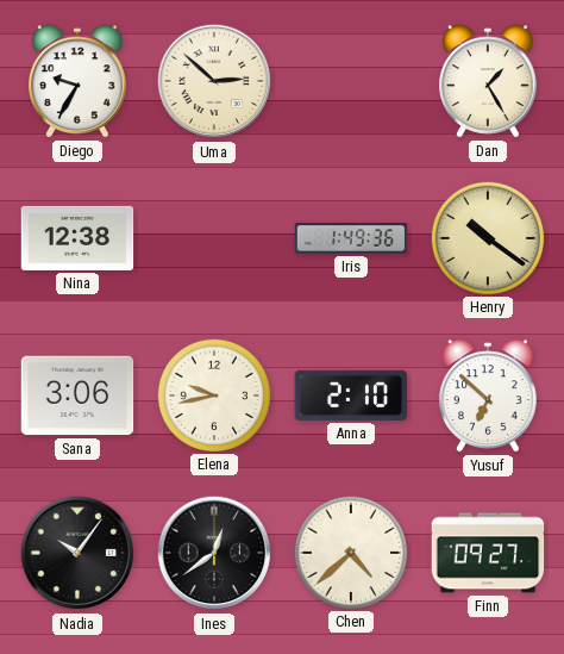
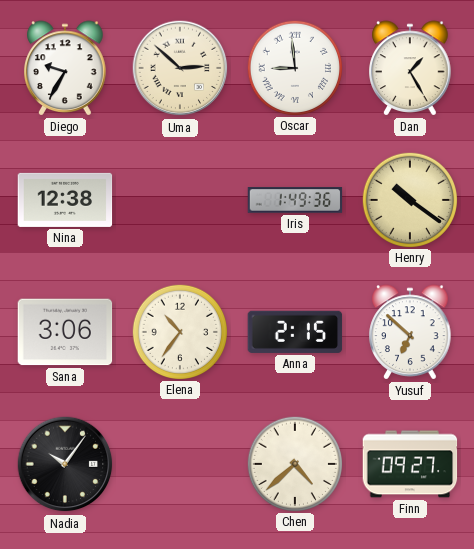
Oscar: none -> 8:59
Elena: 9:43 -> 10:36
Anna: 2:10 -> 2:15
Ines: 12:39 -> none
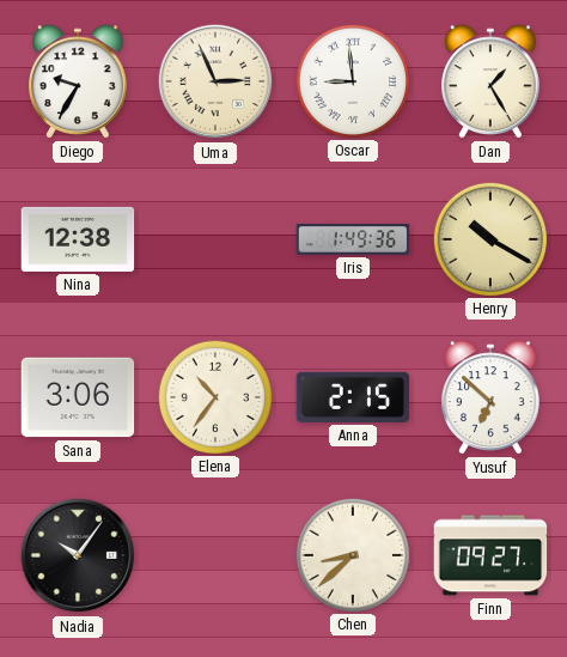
Uma: 2:52 -> 2:56
Henry: 10:21 -> 10:20
Chen: 4:38 -> 8:38
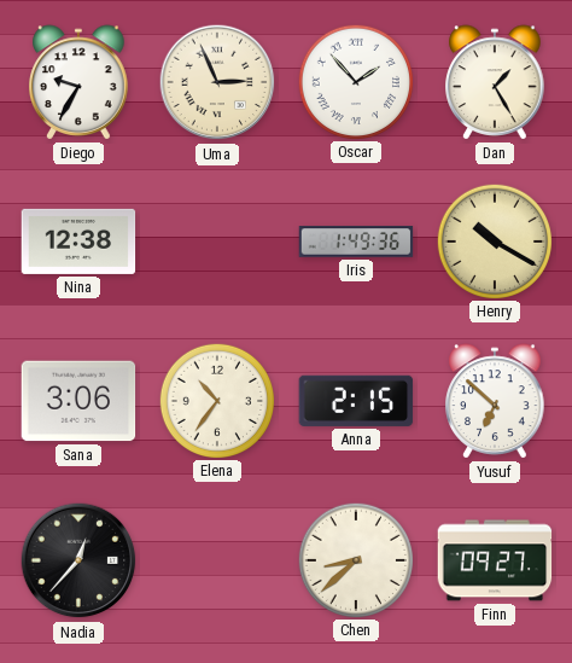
Oscar: 8:59 -> 1:53
Nadia: 10:06 -> 12:37
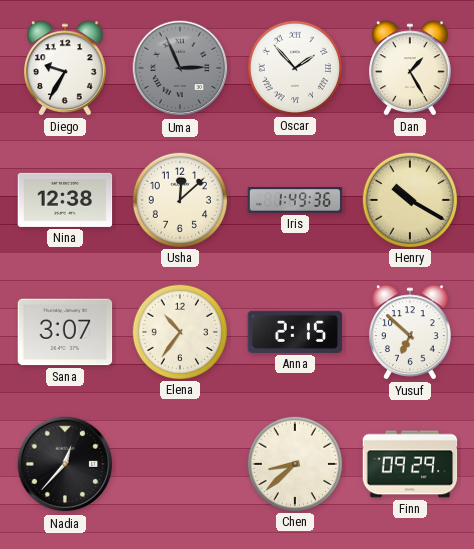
Uma dial: cream -> grey
Usha: none -> 12:08
Sana: 3:06 -> 3:07
Finn: 09:27 -> 09:29
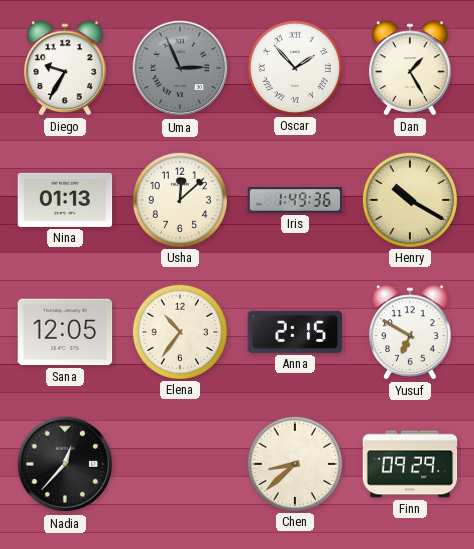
Nina: 12:38 -> 01:13
Sana: 3:07 -> 12:05
Yusuf: 6:52 -> 6:50
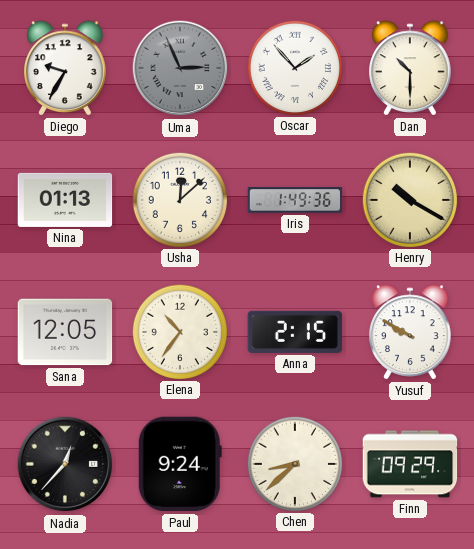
Dan: 1:25 -> 10:30
Yusuf: 6:50 -> 9:50
Paul: none -> 9:24
